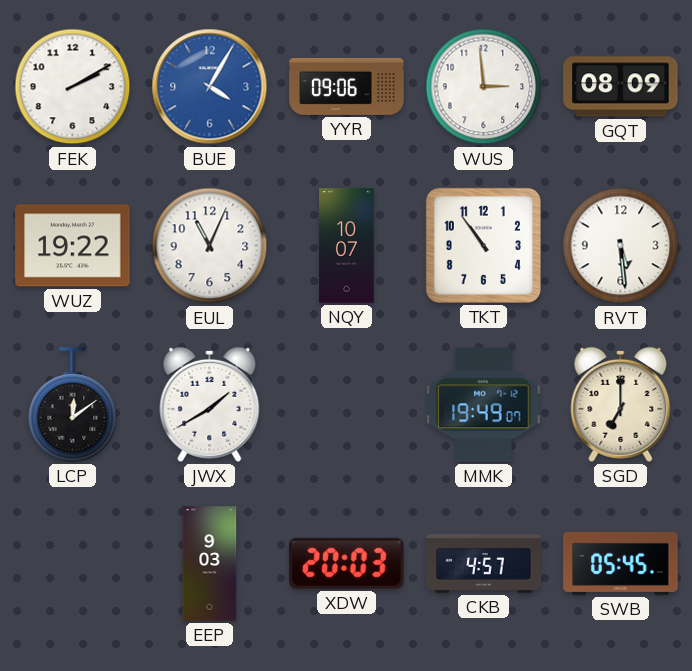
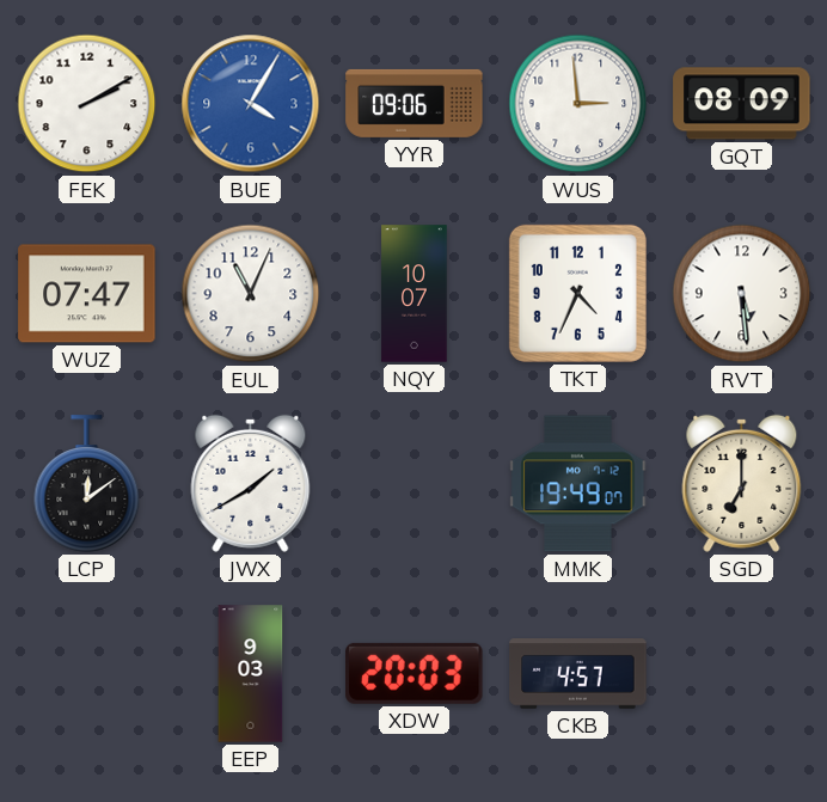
WUZ: 19:22 -> 07:47
TKT: 10:54 -> 4:34
SWB: 05:45 -> none
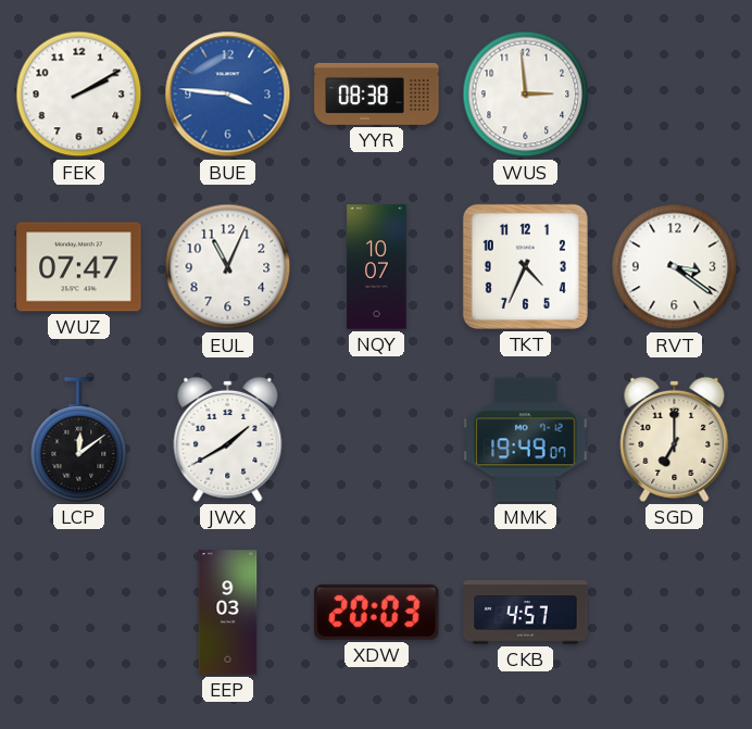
BUE: 4:05 -> 3:46
YYR: 09:06 -> 08:38
GQT: 08:09 -> none
RVT: 5:29 -> 3:21
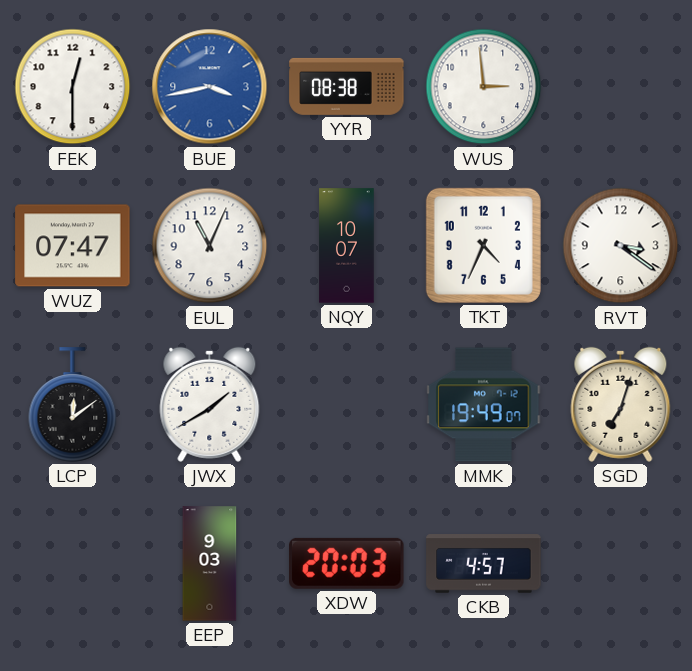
FEK: 2:10 -> 12:30
BUE: 3:46 -> 3:43
SGD: 7:00 -> 7:03
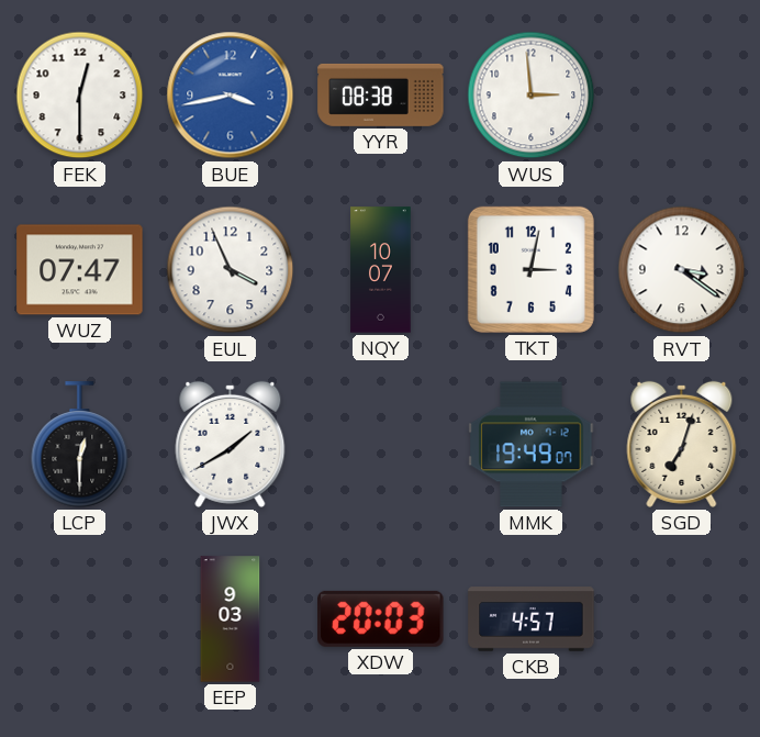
EUL: 11:04 -> 3:56
TKT: 4:34 -> 3:02
LCP: 12:09 -> 12:30
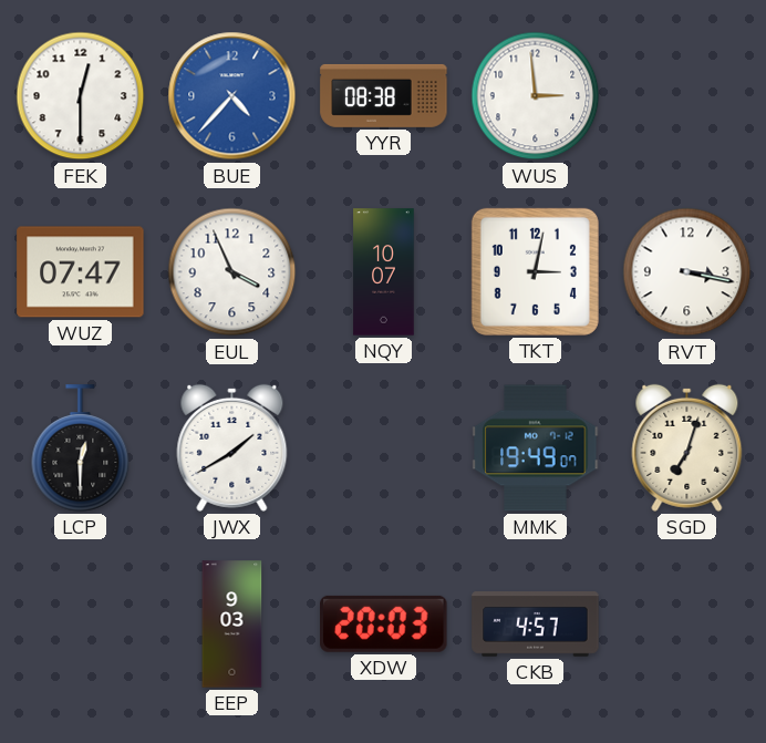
BUE: 3:43 -> 4:37
RVT: 3:21 -> 3:17
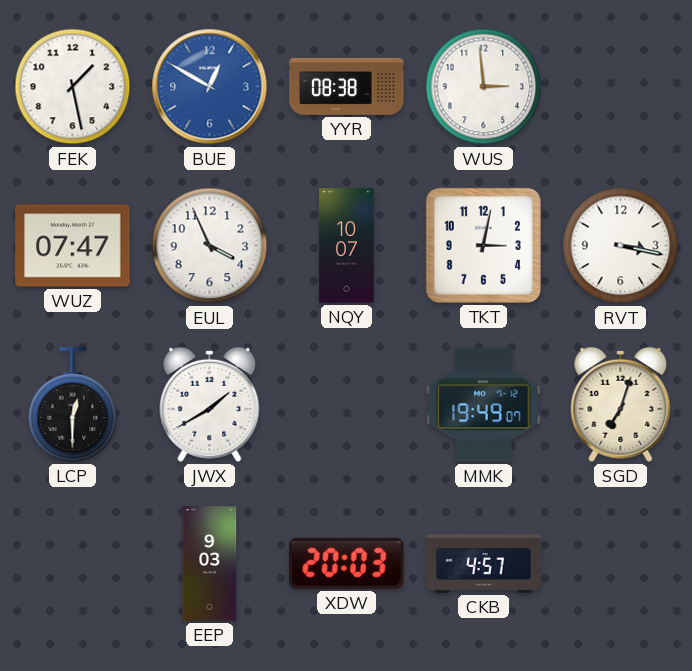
FEK: 12:30 -> 1:28
BUE: 4:37 -> 12:50
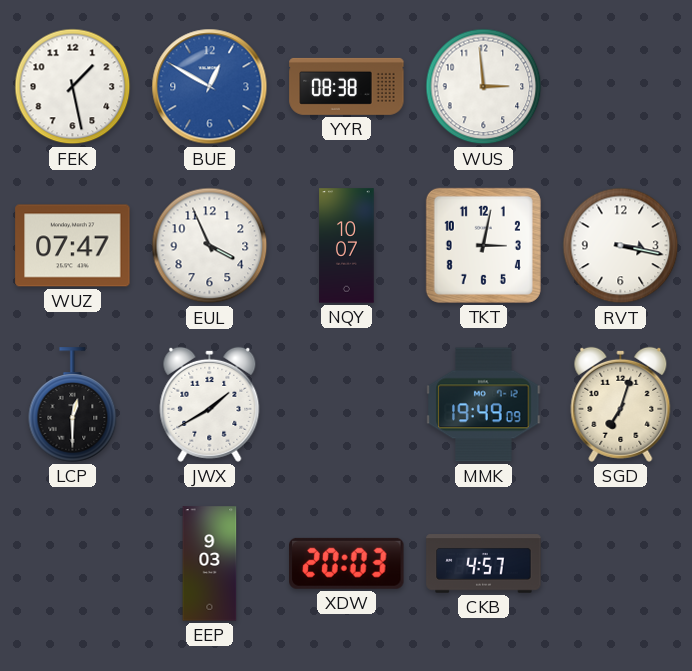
MMK: 19:49:07 -> 19:49:09
